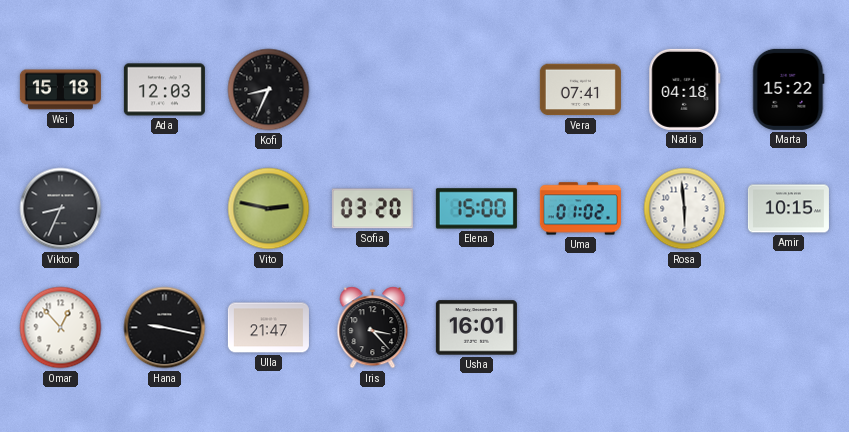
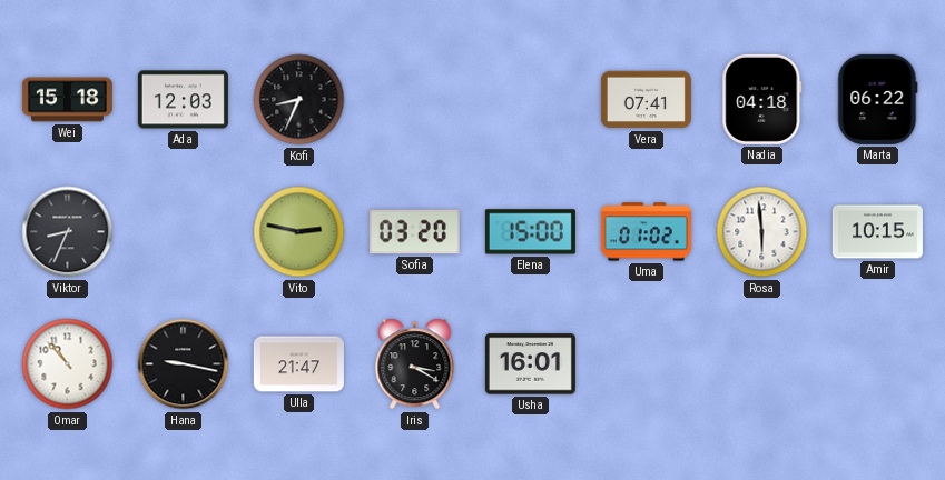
Marta: 15:22 -> 06:22
Omar: 12:53 -> 10:53
Iris: 3:23 -> 3:20
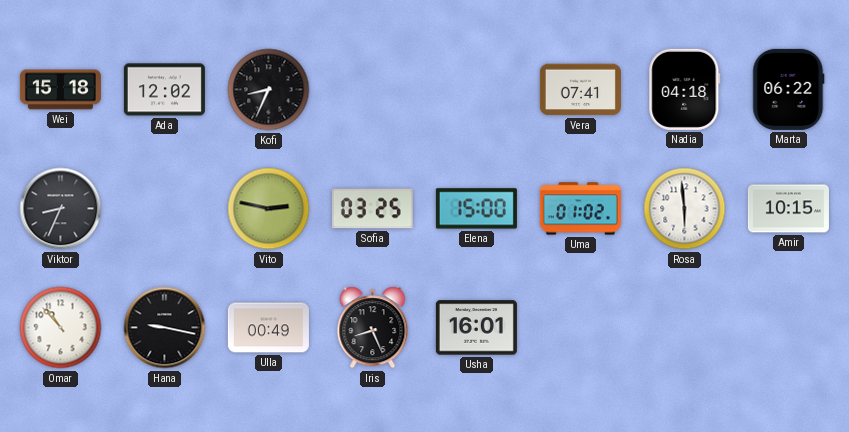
Ada: 12:03 -> 12:02
Sofia: 03:20 -> 03:25
Ulla: 21:47 -> 00:49
Iris: 3:20 -> 8:26
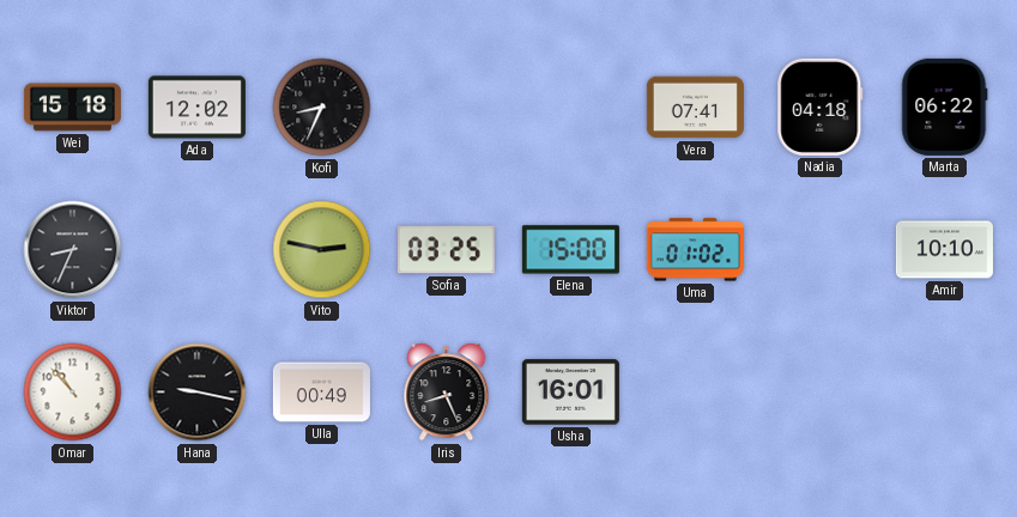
Rosa: 5:59 -> none
Amir: 10:15 -> 10:10
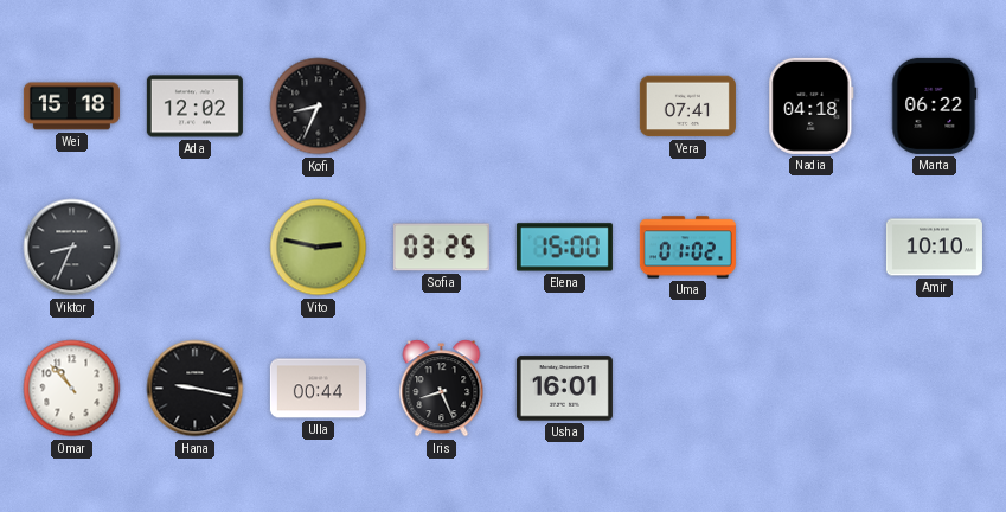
Ulla: 00:49 -> 00:44
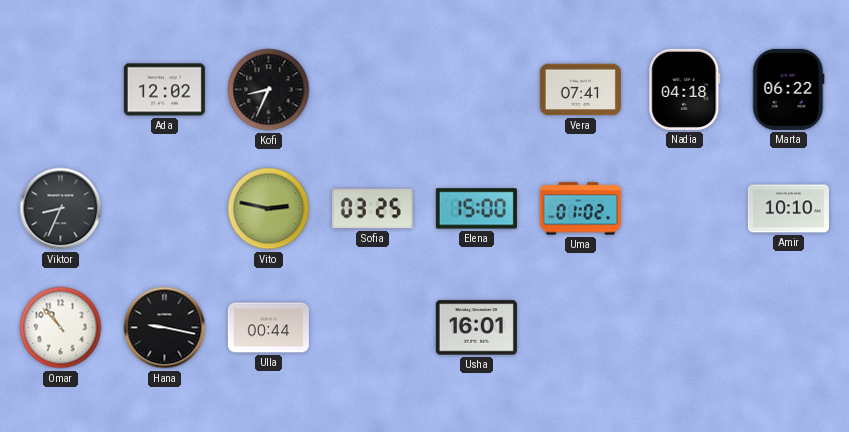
Wei: 15:18 -> none
Iris: 8:26 -> none
